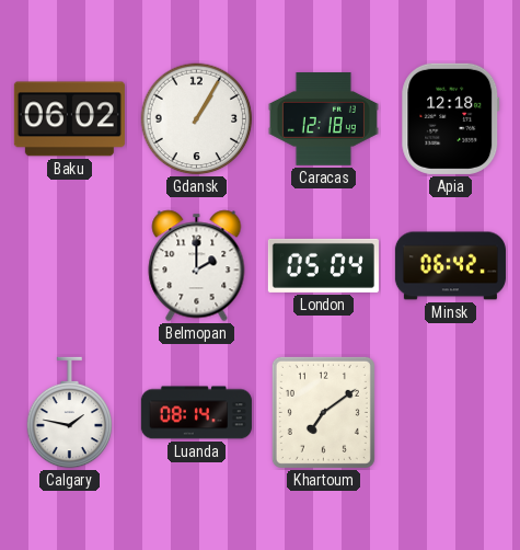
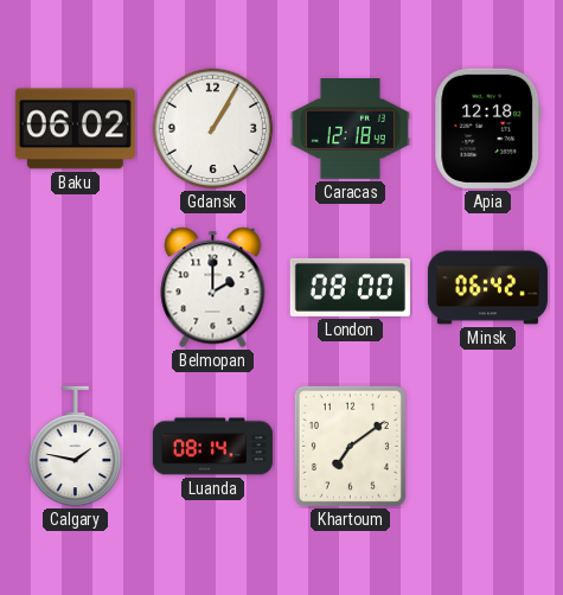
London: 05:04 -> 08:00
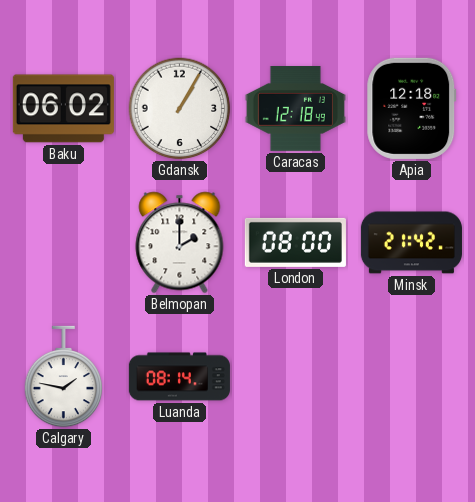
Minsk: 06:42 -> 21:42
Khartoum: 7:09 -> none
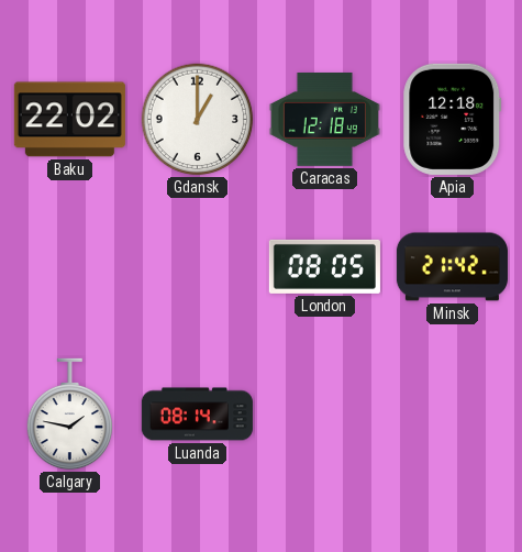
Baku: 06:02 -> 22:02
Gdansk: 1:05 -> 1:00
Belmopan: 2:00 -> none
London: 08:00 -> 08:05
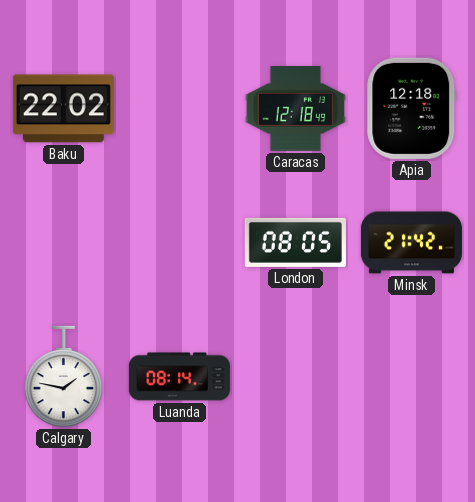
Gdansk: 1:00 -> none
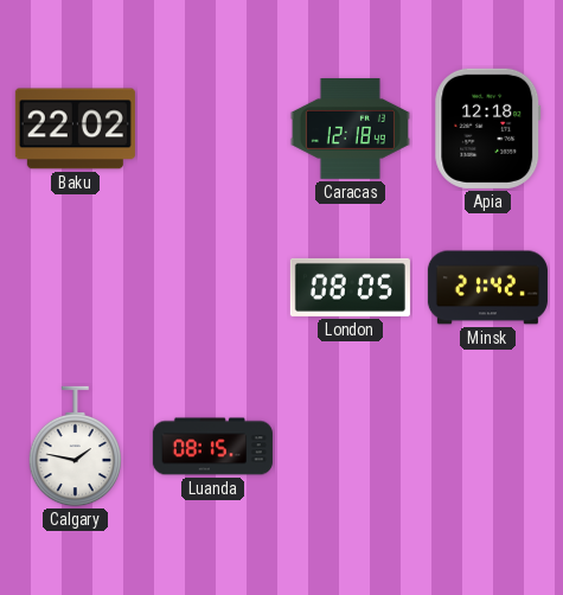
Luanda: 08:14 -> 08:15
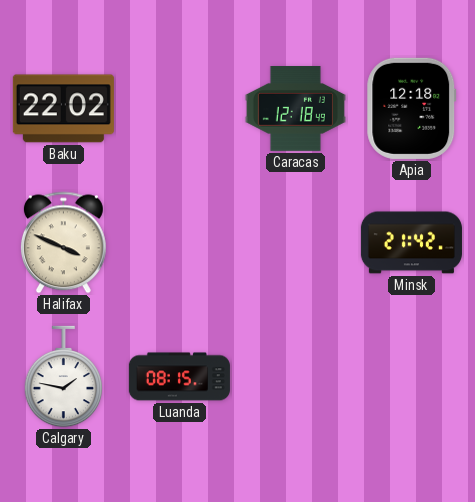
Halifax: none -> 3:49
London: 08:05 -> none
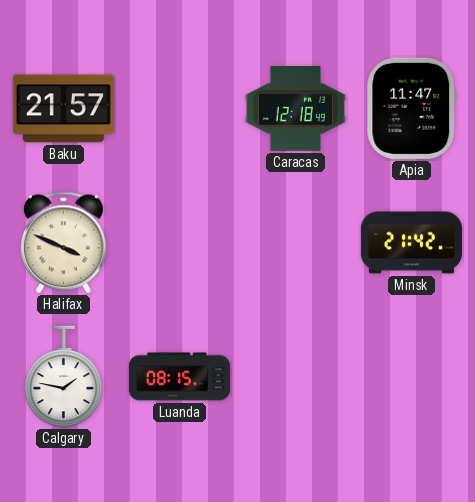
Baku: 22:02 -> 21:57
Apia: 12:18 -> 11:47
